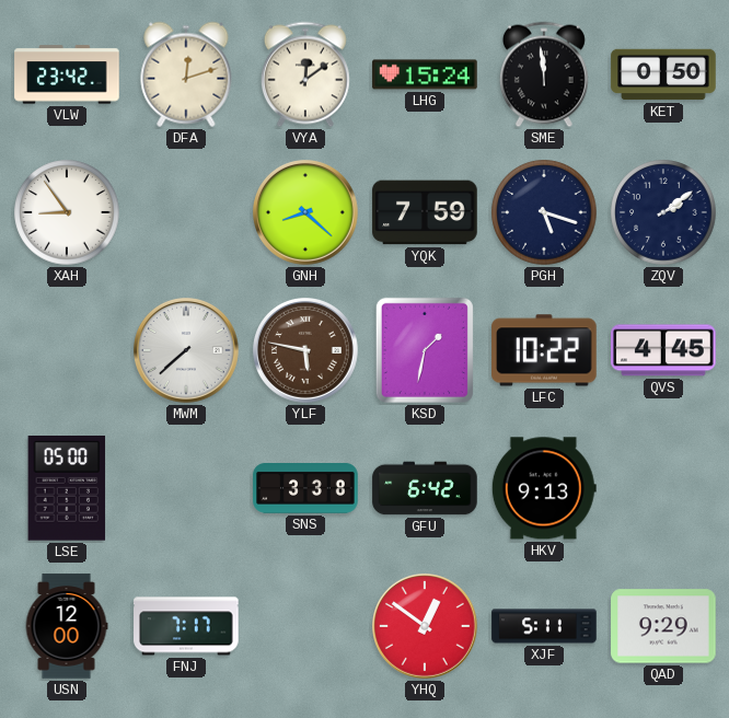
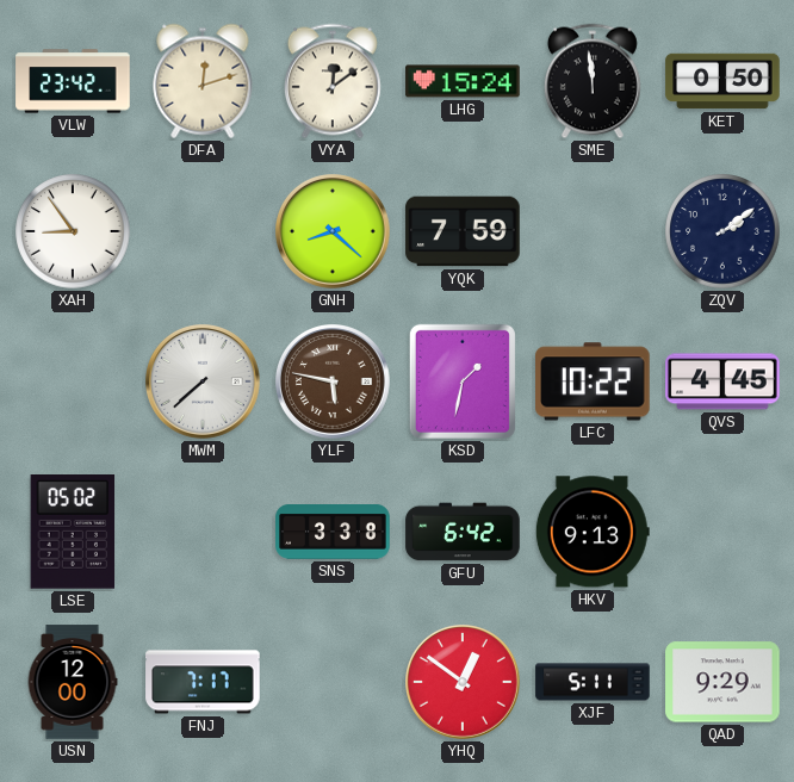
PGH: 5:18 -> none
LSE: 05:00 -> 05:02
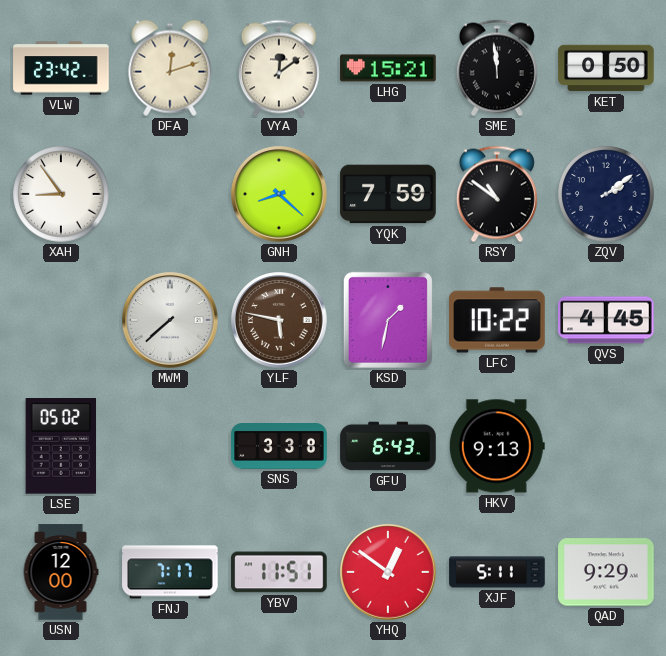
LHG: 15:24 -> 15:21
RSY: none -> 10:51
GFU: 6:42 -> 6:43
YBV: none -> 11:51
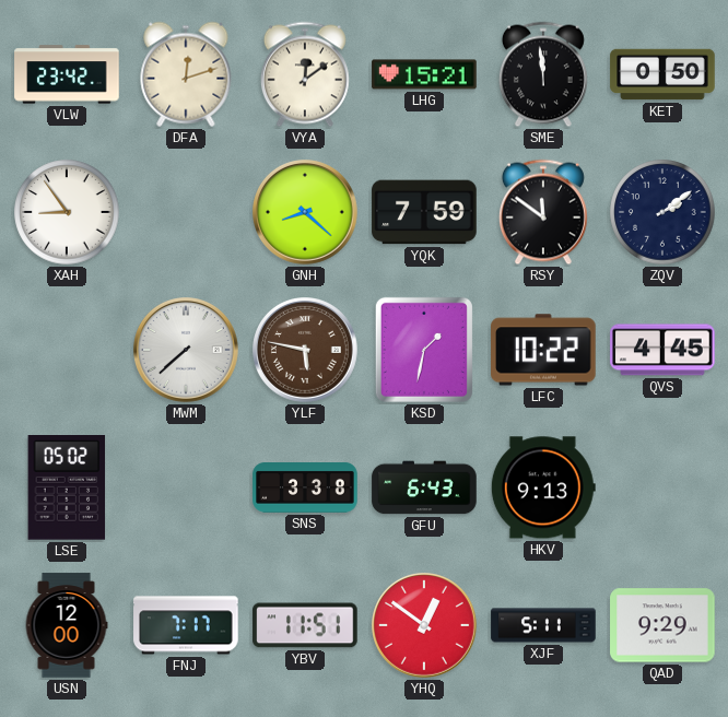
RSY: 10:51 -> 11:51
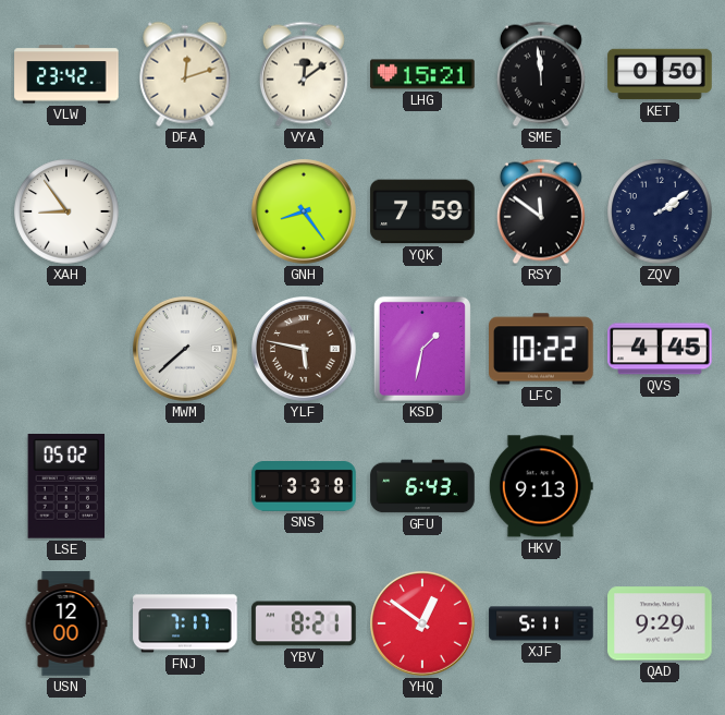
GNH: 8:22 -> 8:24
YBV: 11:51 -> 8:21
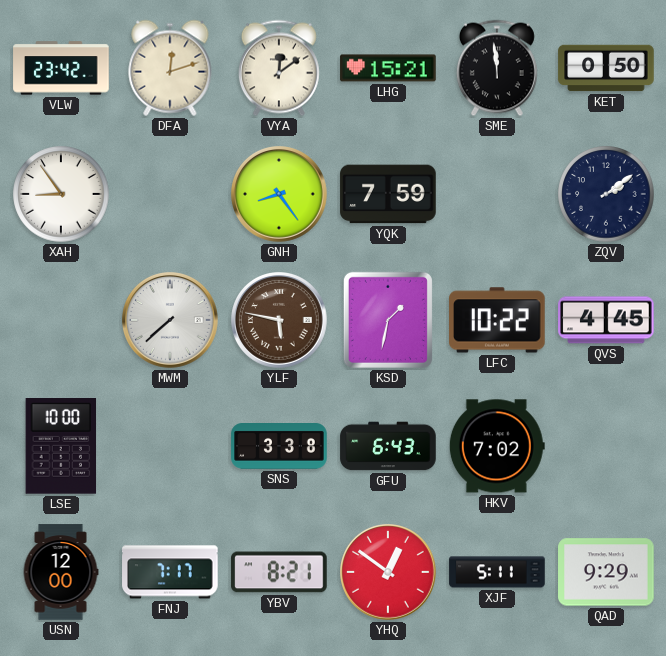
RSY: 11:51 -> none
LSE: 05:02 -> 10:00
HKV: 9:13 -> 7:02
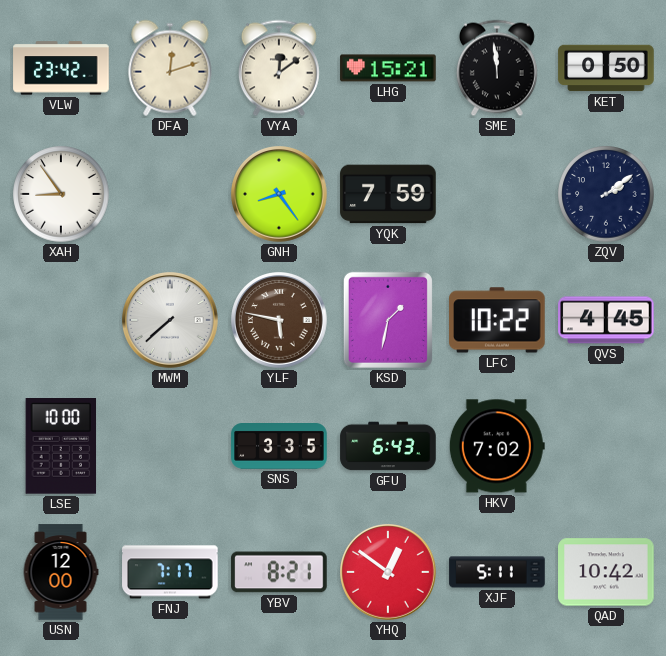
SNS: 3:38 -> 3:35
QAD: 9:29 -> 10:42
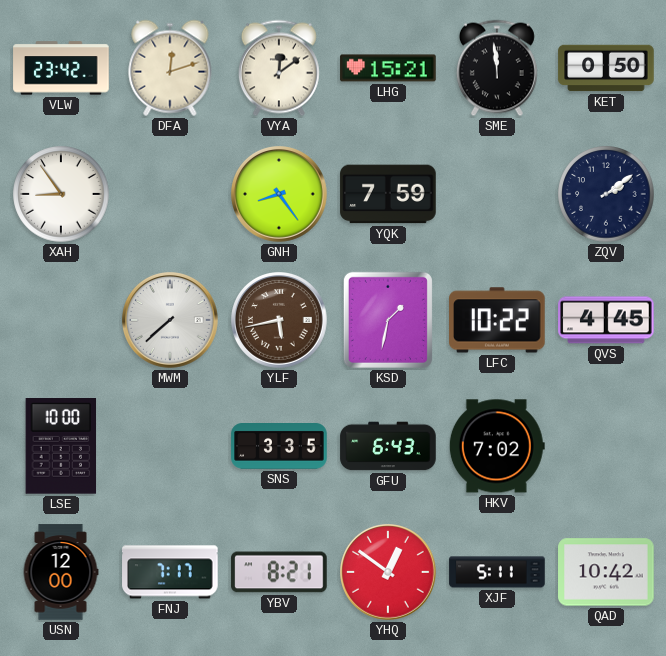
YLF: 5:47 -> 5:43
